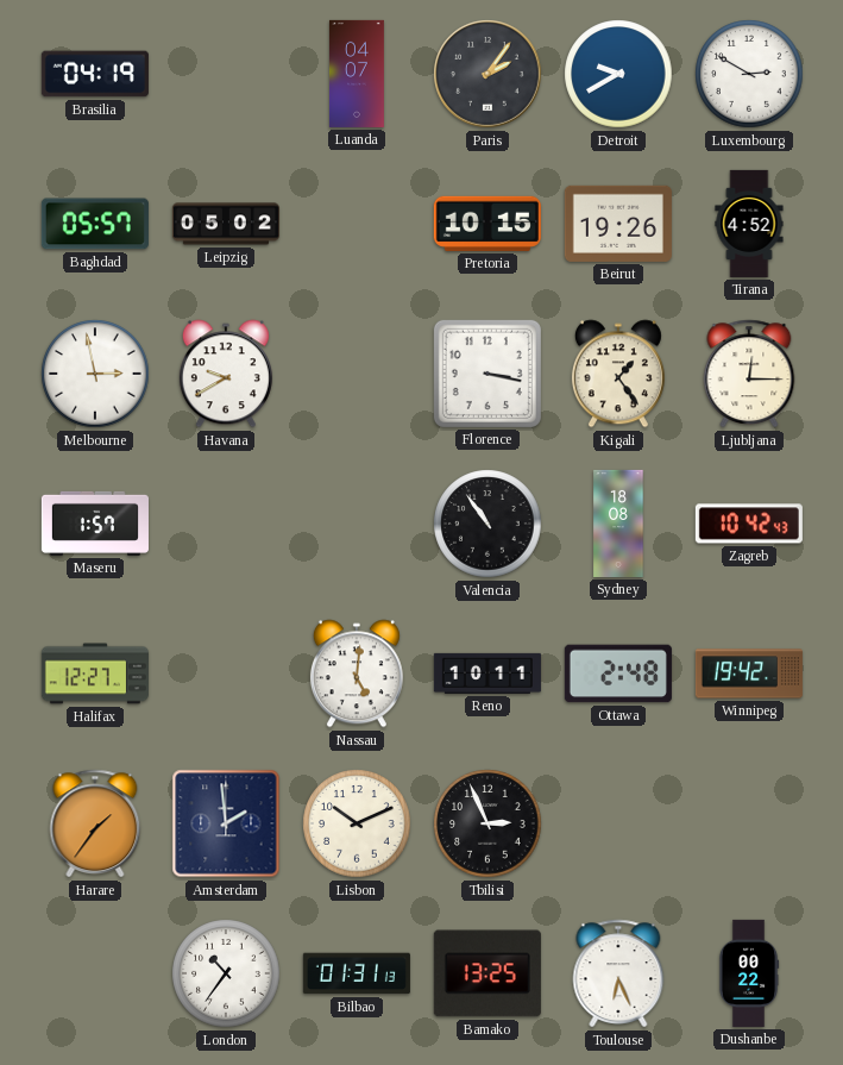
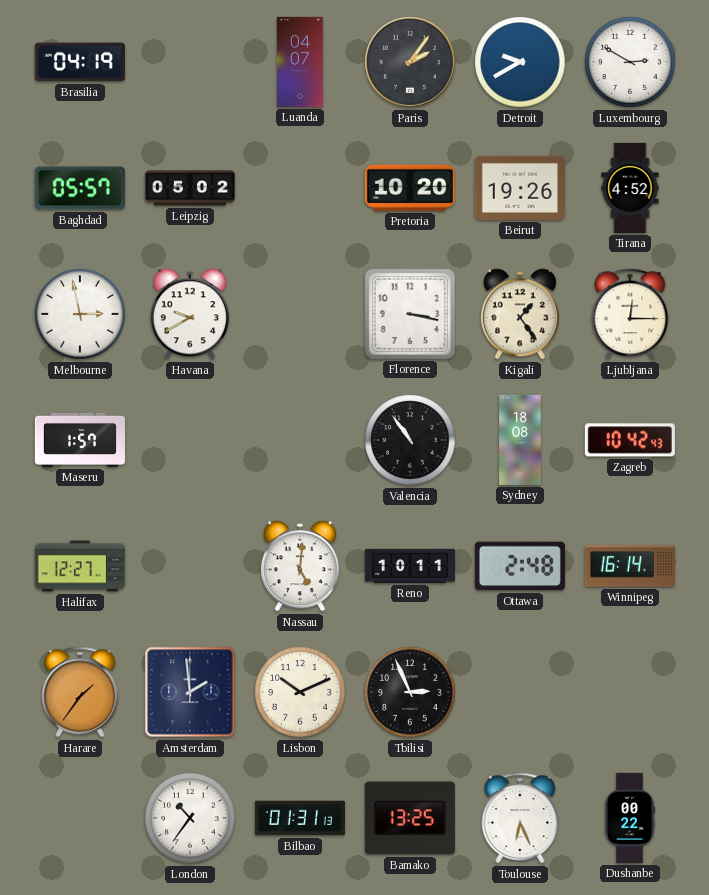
Pretoria: 10:15 -> 10:20
Winnipeg: 19:42 -> 16:14
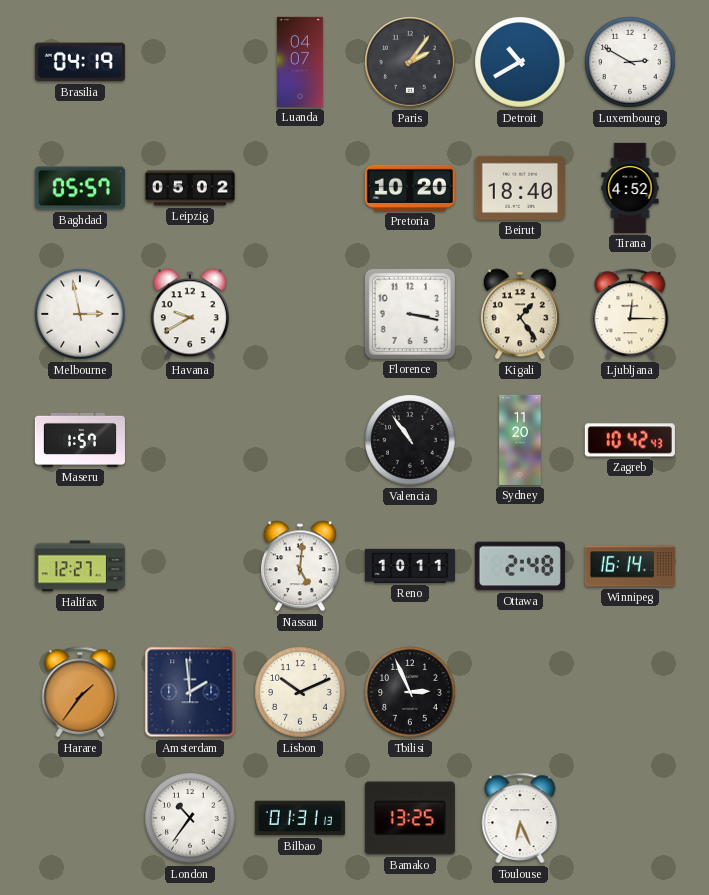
Detroit: 9:40 -> 10:40
Beirut: 19:26 -> 18:40
Sydney: 18:08 -> 11:20
Dushanbe: 00:22 -> none
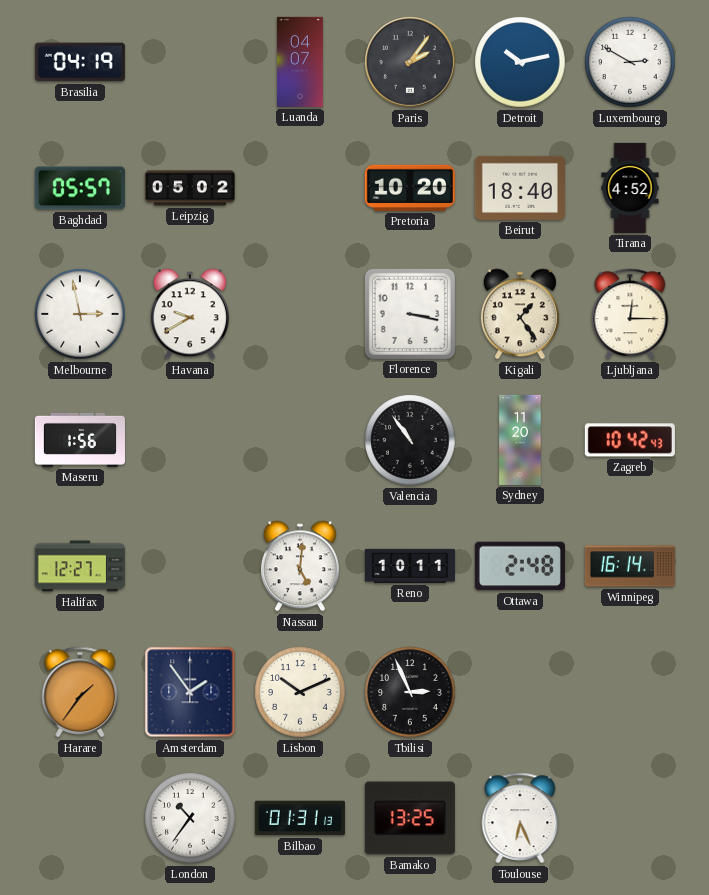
Detroit: 10:40 -> 10:13
Maseru: 1:57 -> 1:56
Amsterdam: 1:59 -> 1:54
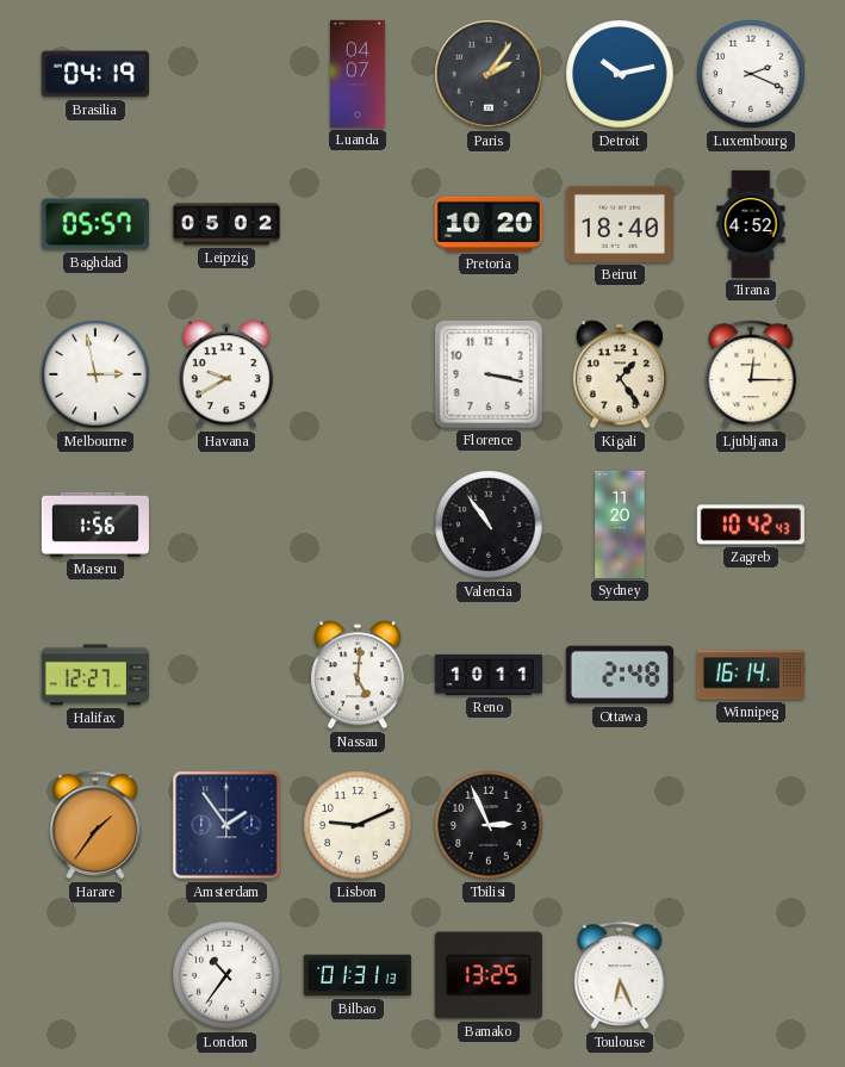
Luxembourg: 2:50 -> 2:19
Lisbon: 10:11 -> 9:11
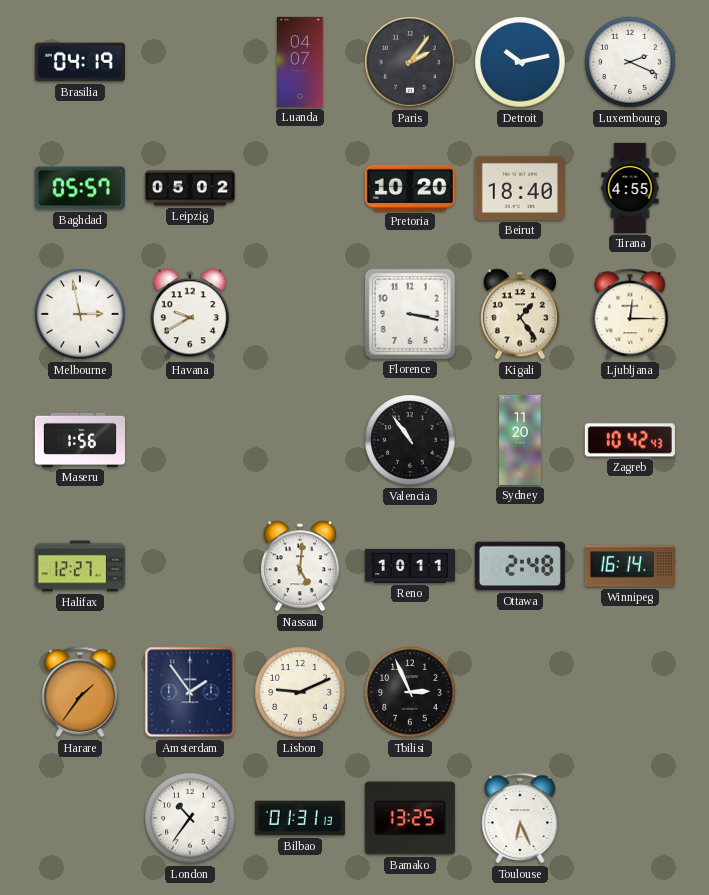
Tirana: 4:52 -> 4:55
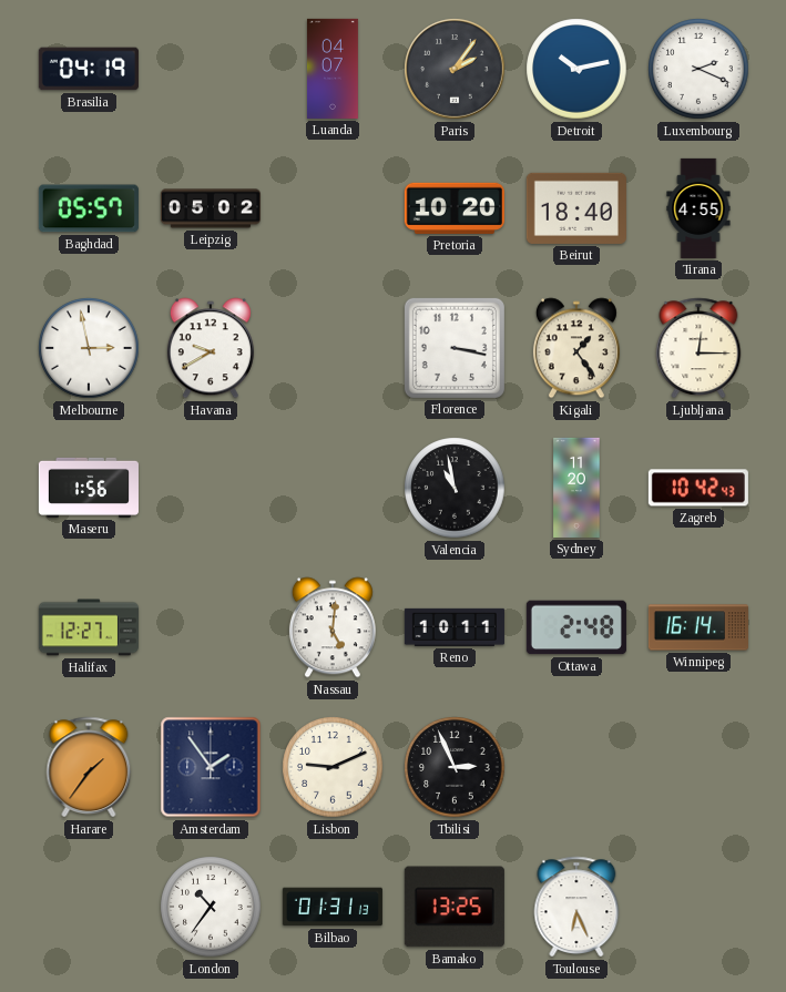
Valencia: 10:54 -> 10:58
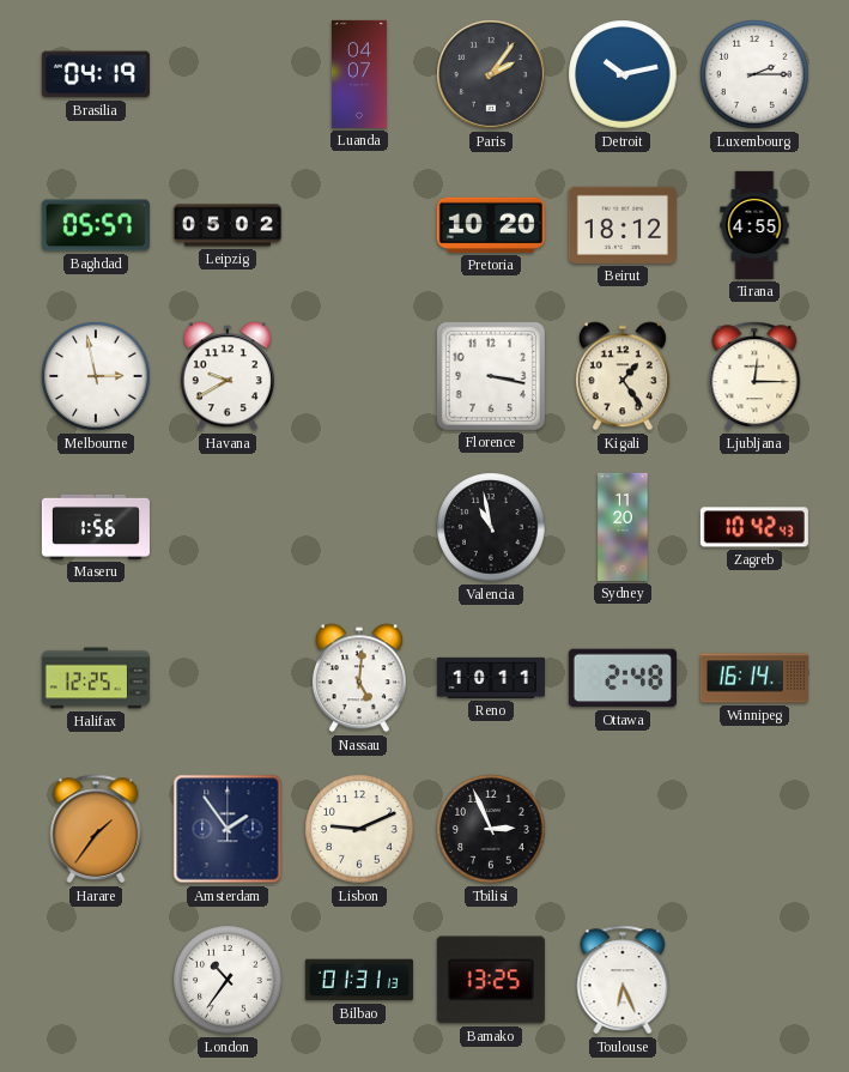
Luxembourg: 2:19 -> 2:15
Beirut: 18:40 -> 18:12
Halifax: 12:27 -> 12:25
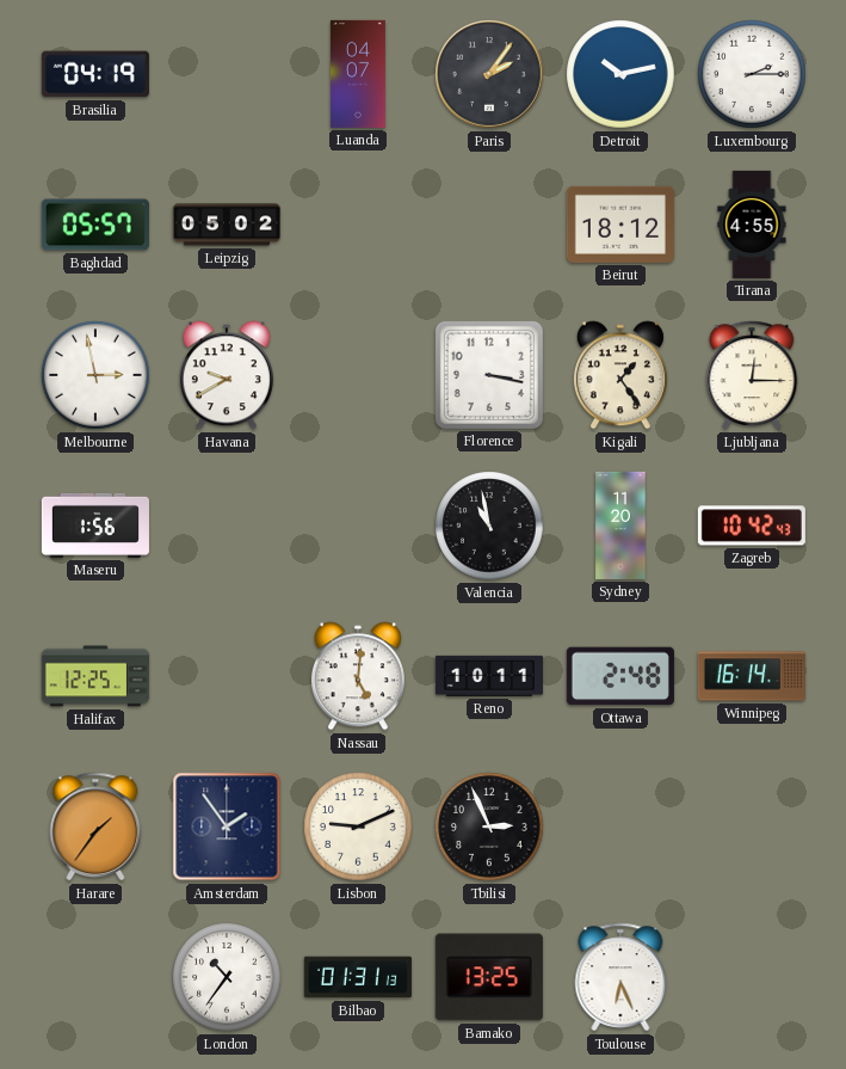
Pretoria: 10:20 -> none
